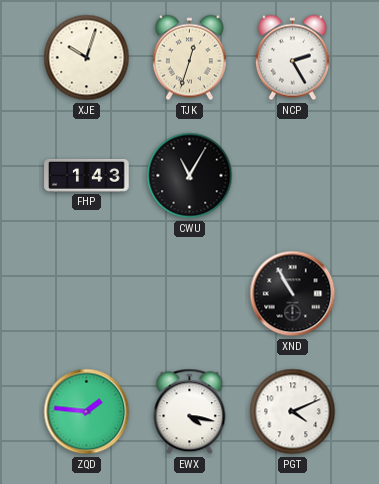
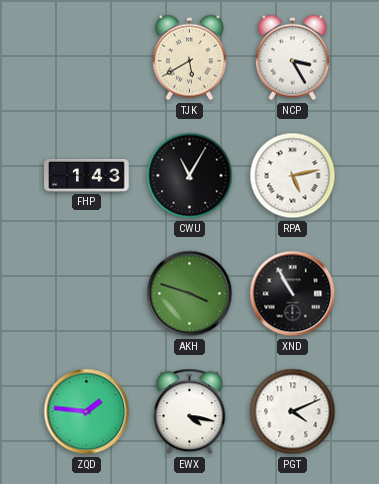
XJE: 10:03 -> none
TJK: 12:33 -> 5:40
NCP: 2:25 -> 3:25
RPA: none -> 5:13
AKH: none -> 3:48
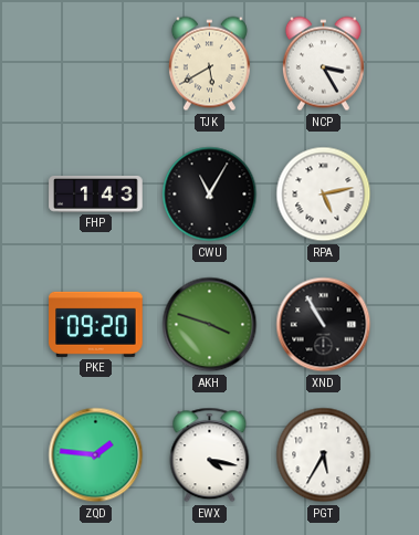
PKE: none -> 09:20
PGT: 4:11 -> 5:35
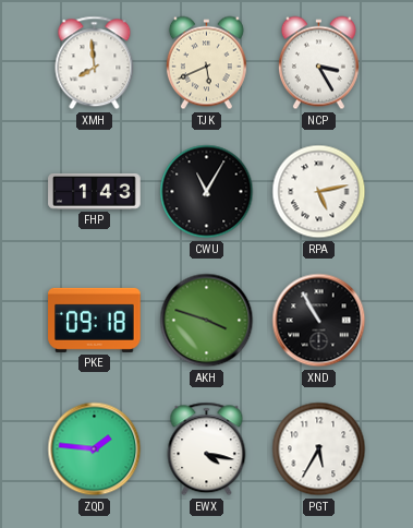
XMH: none -> 7:59
TJK: 5:40 -> 5:41
PKE: 09:20 -> 09:18
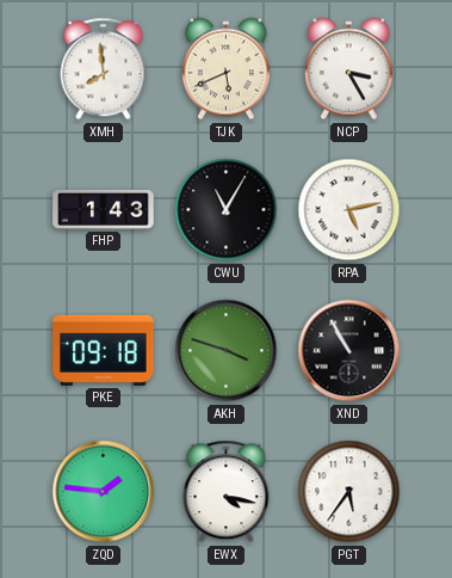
PGT: 5:35 -> 5:36
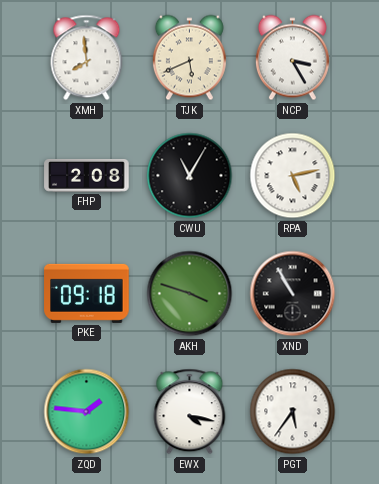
FHP: 1:43 -> 2:08
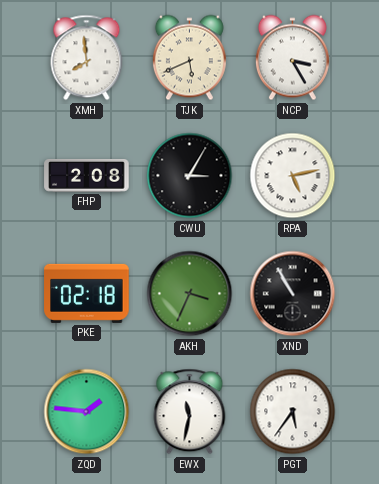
CWU: 11:05 -> 3:05
PKE: 09:18 -> 02:18
AKH: 3:48 -> 3:34
EWX: 4:17 -> 11:32
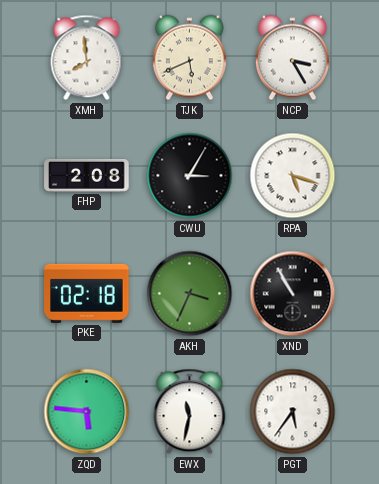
RPA: 5:13 -> 5:18
ZQD: 1:46 -> 5:46
